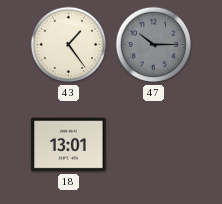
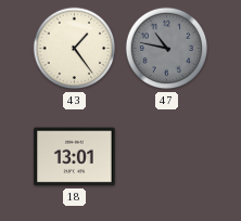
47: 10:15 -> 10:47
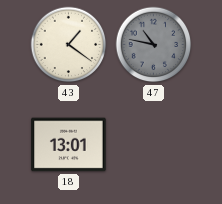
43: 1:24 -> 1:21
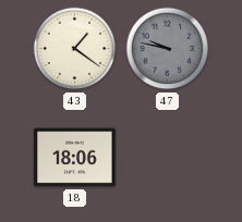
47: 10:47 -> 9:47
18: 13:01 -> 18:06
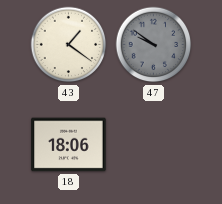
47: 9:47 -> 9:51
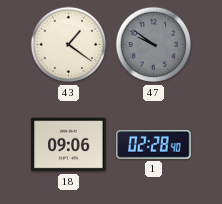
18: 18:06 -> 09:06
1: none -> 02:28
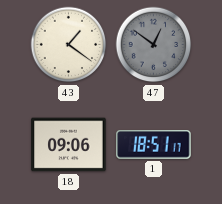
47: 9:51 -> 12:51
1: 02:28 -> 18:51
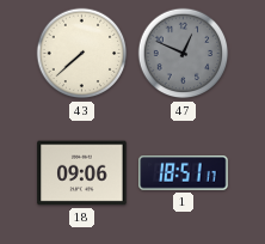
43: 1:21 -> 7:38
47: 12:51 -> 12:49
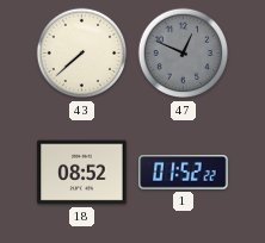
18: 09:06 -> 08:52
1: 18:51 -> 01:52
